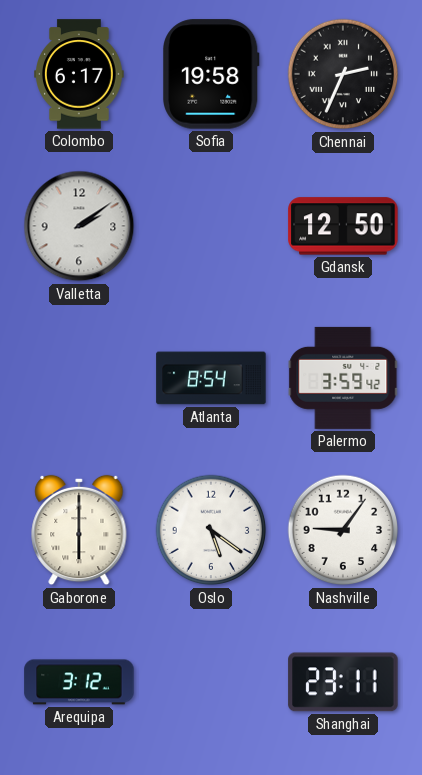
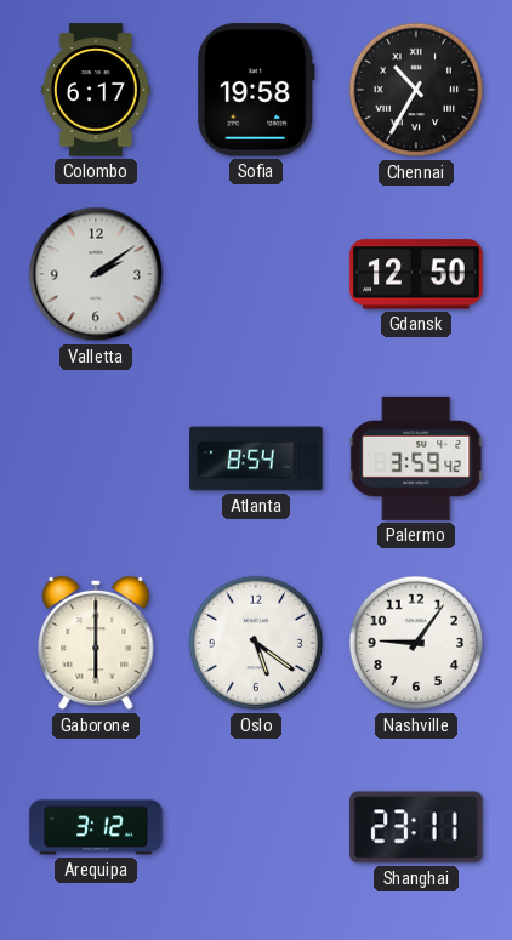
Chennai: 2:34 -> 10:35
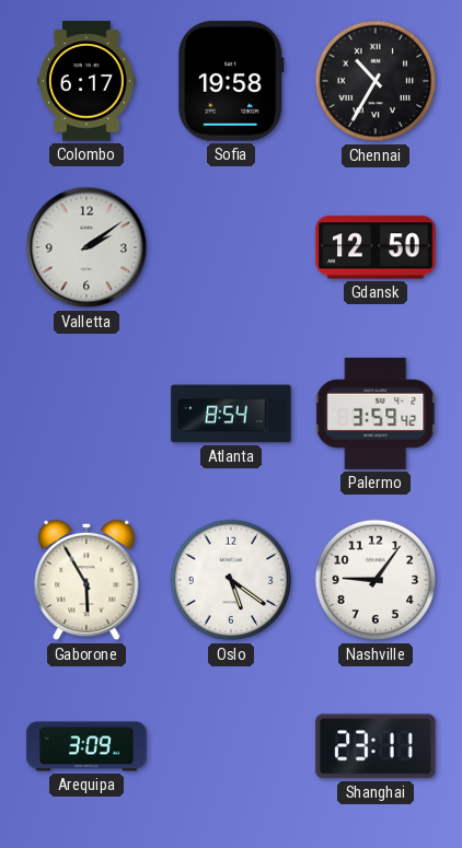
Gaborone: 6:00 -> 5:55
Arequipa: 3:12 -> 3:09
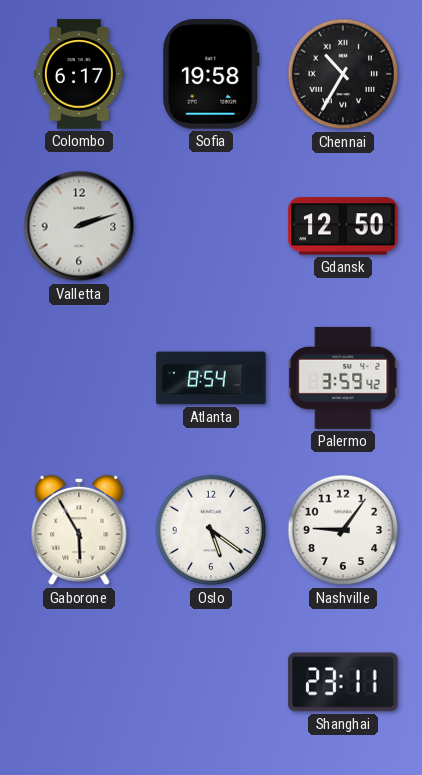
Valletta: 2:09 -> 2:12
Arequipa: 3:09 -> none
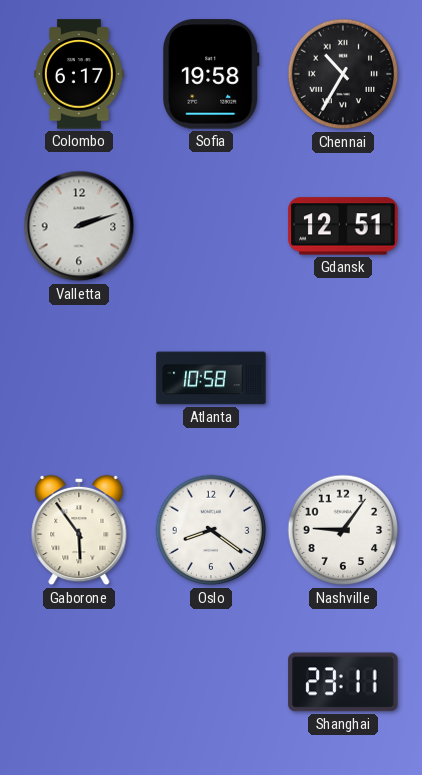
Gdansk: 12:50 -> 12:51
Atlanta: 8:54 -> 10:58
Palermo: 3:59 -> none
Gaborone: 5:55 -> 5:54
Oslo: 5:21 -> 8:21
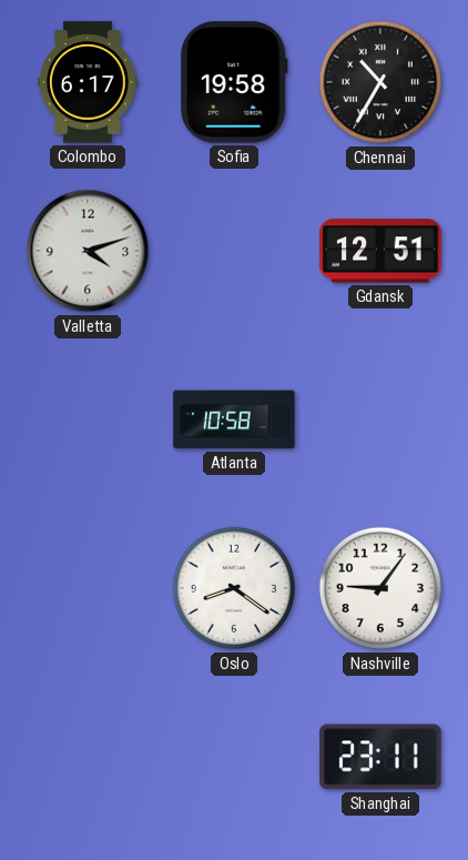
Valletta: 2:12 -> 4:12
Gaborone: 5:54 -> none
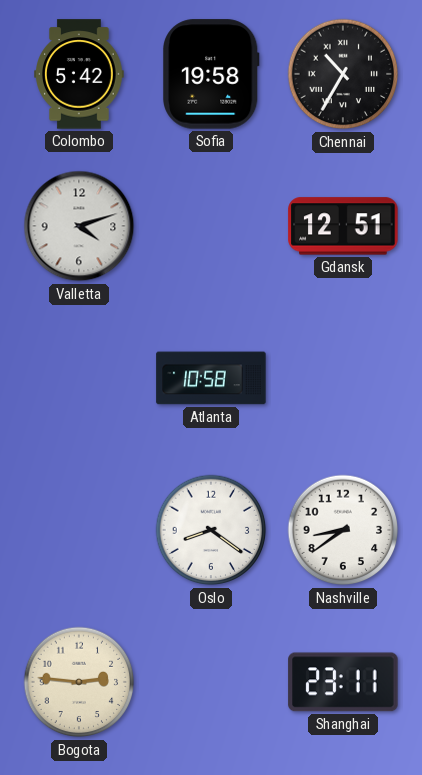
Colombo: 6:17 -> 5:42
Nashville: 9:06 -> 8:39
Bogota: none -> 2:46
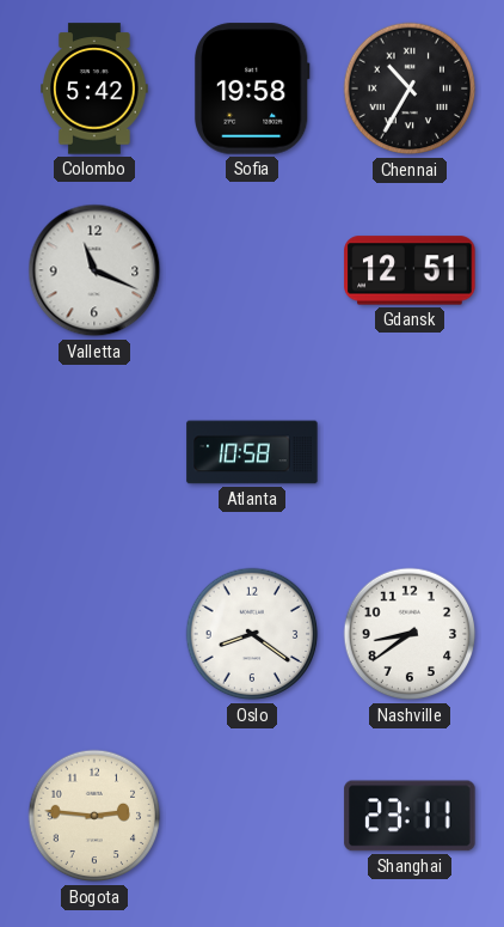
Valletta: 4:12 -> 11:19
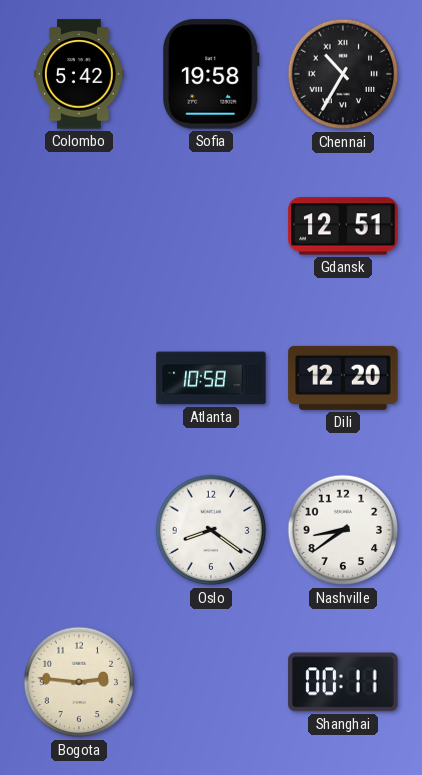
Valletta: 11:19 -> none
Dili: none -> 12:20
Shanghai: 23:11 -> 00:11
